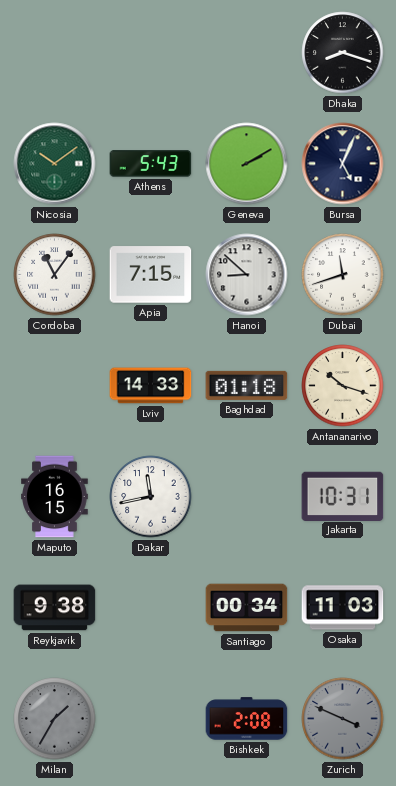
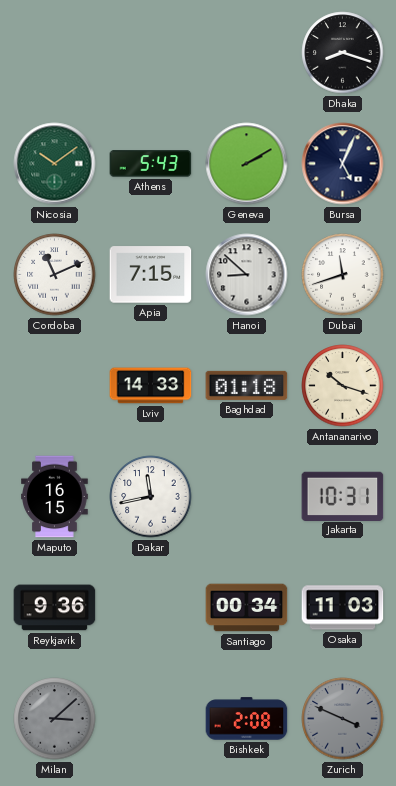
Cordoba: 11:06 -> 11:11
Reykjavik: 9:38 -> 9:36
Milan: 1:35 -> 3:08
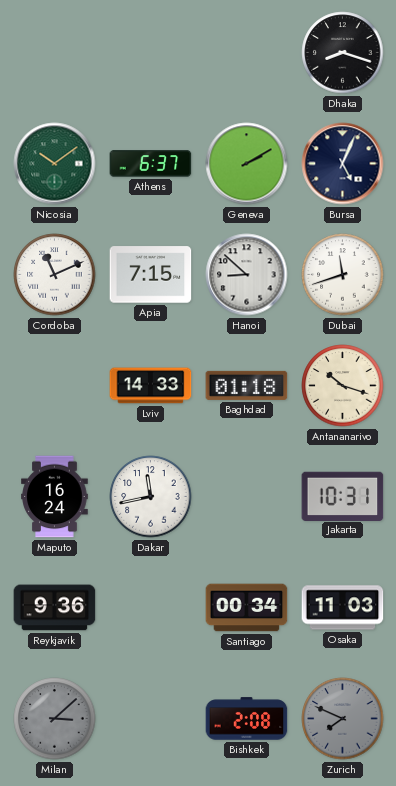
Athens: 5:43 -> 6:37
Maputo: 16:15 -> 16:24
Zurich: 3:49 -> 7:49
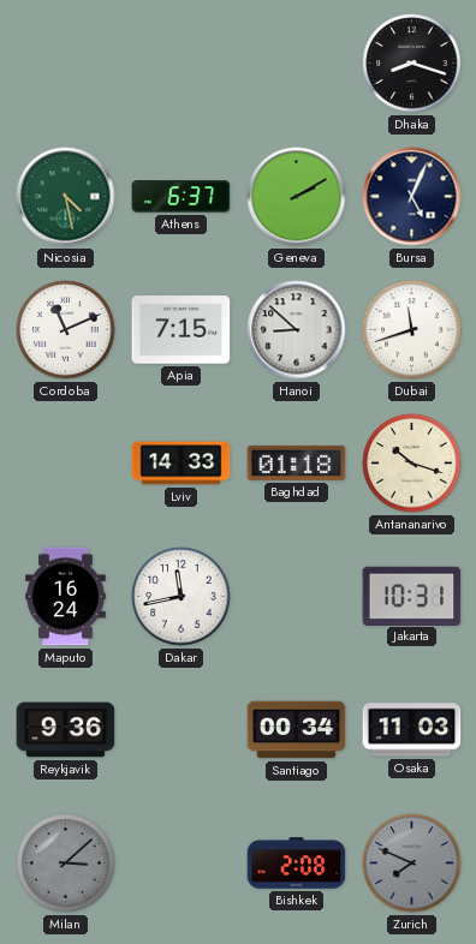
Nicosia: 10:09 -> 4:28
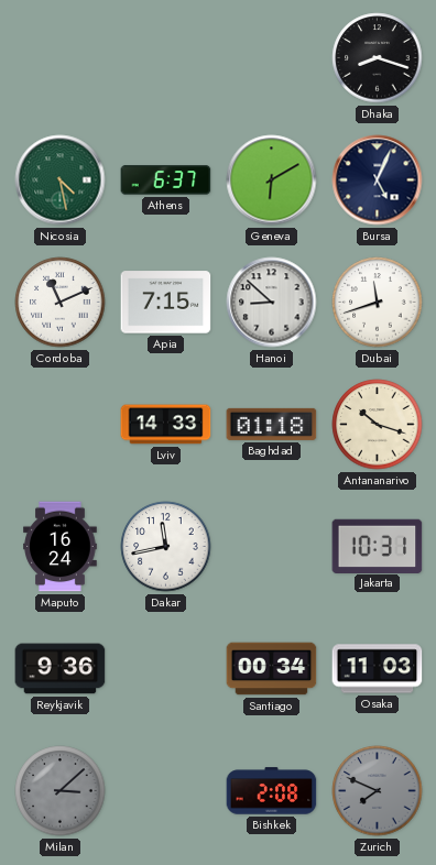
Geneva: 2:10 -> 6:10
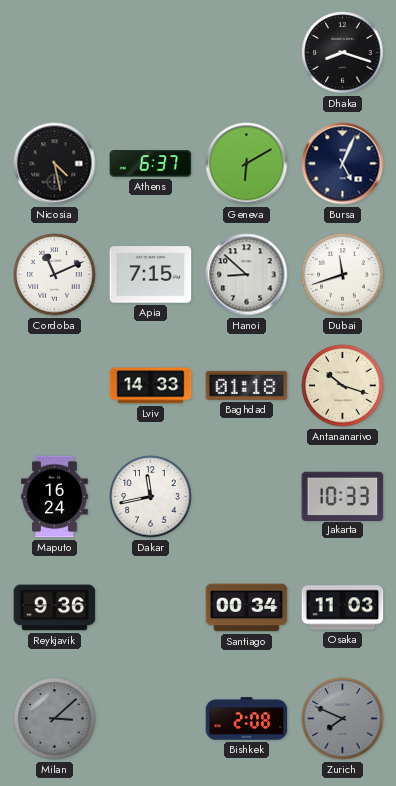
Nicosia dial: green -> black
Jakarta: 10:31 -> 10:33
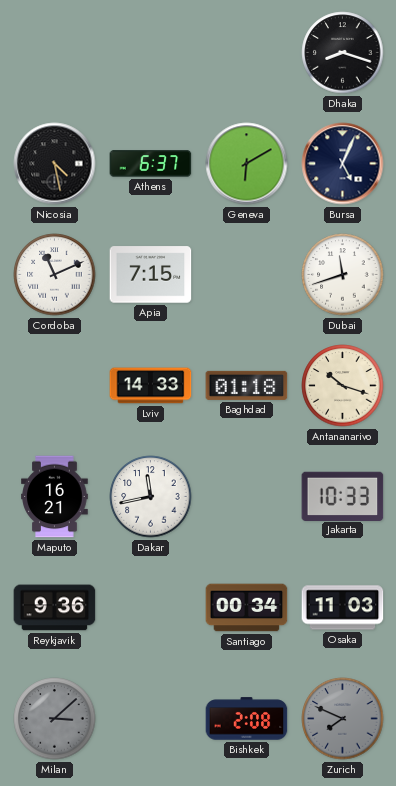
Hanoi: 8:52 -> none
Maputo: 16:24 -> 16:21
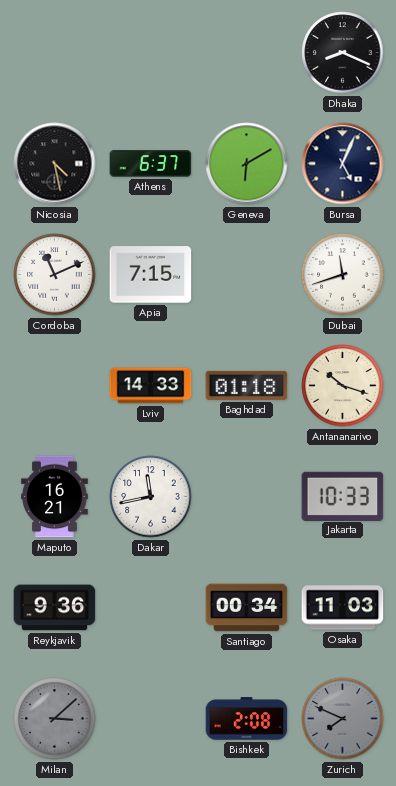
Dhaka: 8:18 -> 8:19
